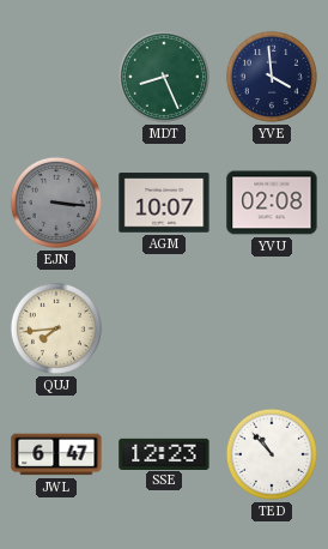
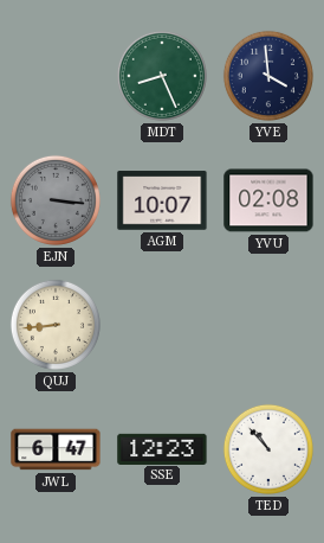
QUJ: 7:44 -> 8:44
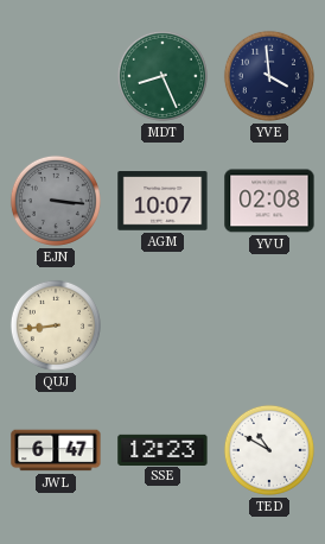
TED: 10:53 -> 10:50
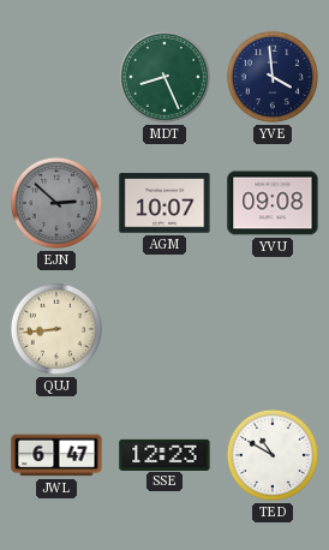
EJN: 3:16 -> 2:52
YVU: 02:08 -> 09:08
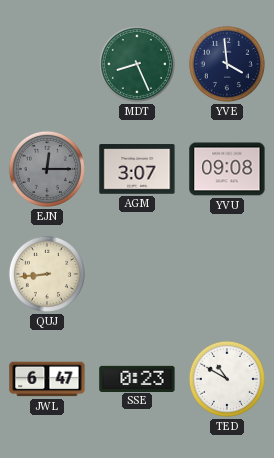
EJN: 2:52 -> 12:15
AGM: 10:07 -> 3:07
SSE: 12:23 -> 0:23
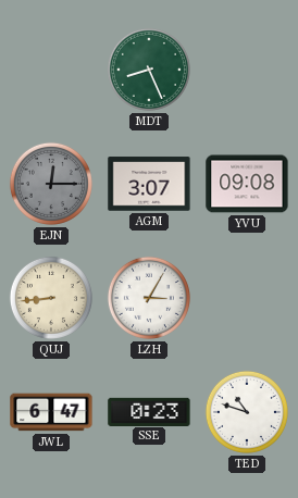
YVE: 3:59 -> none
LZH: none -> 3:05
TED: 10:50 -> 10:48
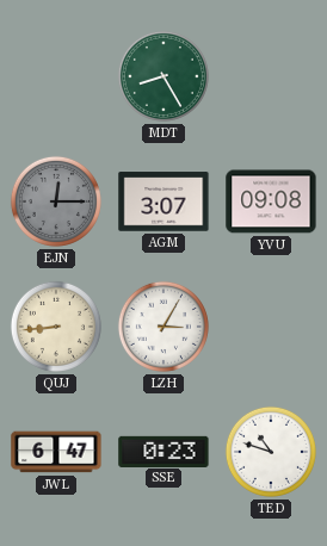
MDT: 8:26 -> 8:25
